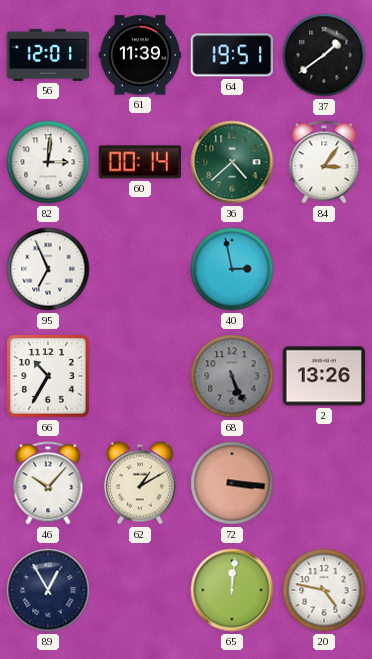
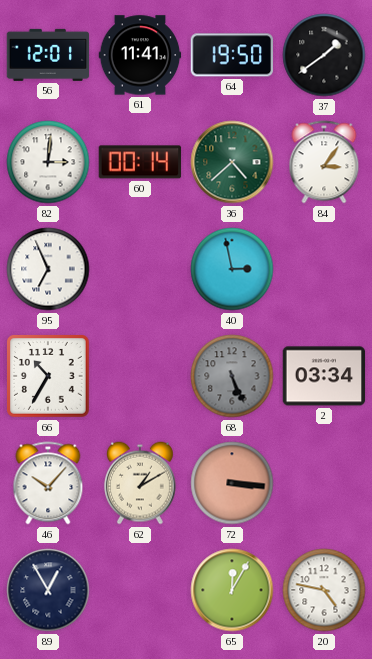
61: 11:39 -> 11:41
64: 19:51 -> 19:50
2: 13:26 -> 03:34
65: 12:01 -> 12:05
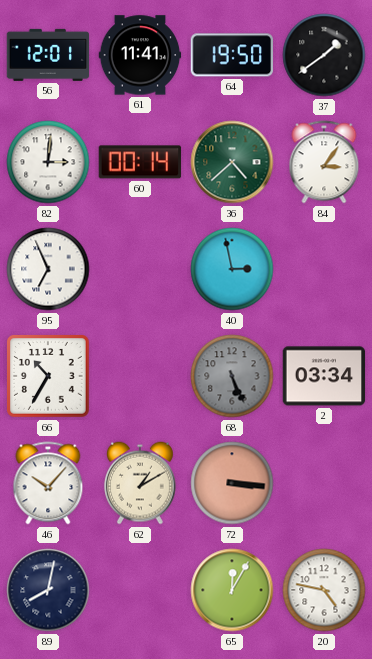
89: 12:55 -> 8:02
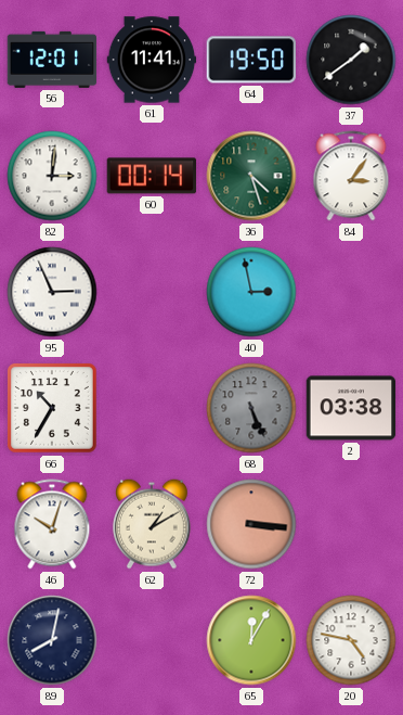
36: 4:38 -> 4:27
95: 6:56 -> 2:56
2: 03:34 -> 03:38
46: 10:07 -> 10:03
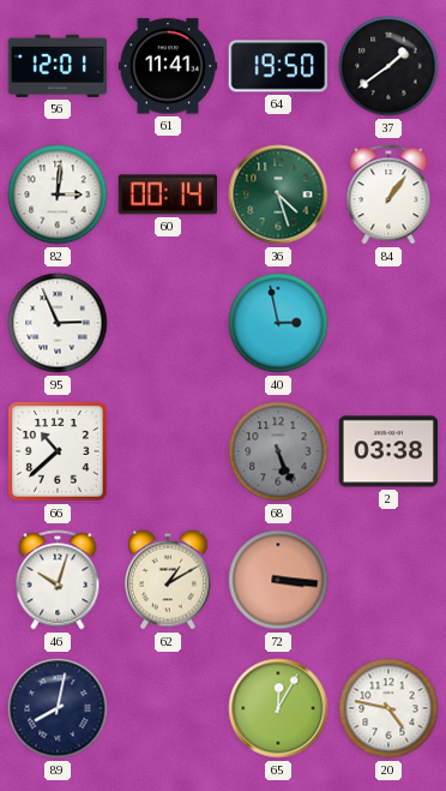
84: 3:06 -> 1:06
66: 10:35 -> 10:38
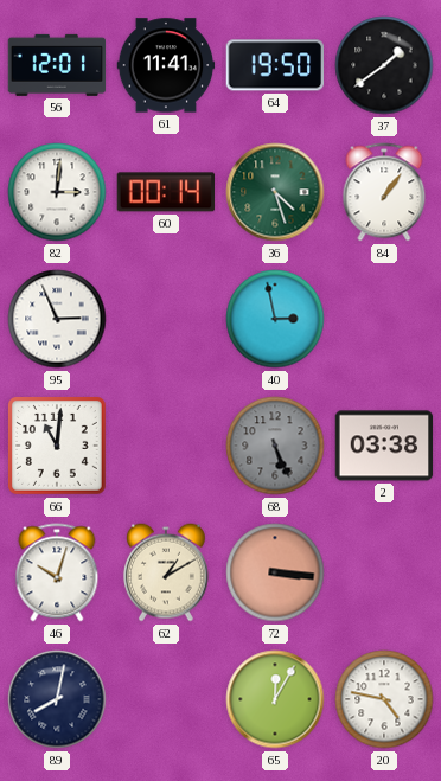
66: 10:38 -> 11:01
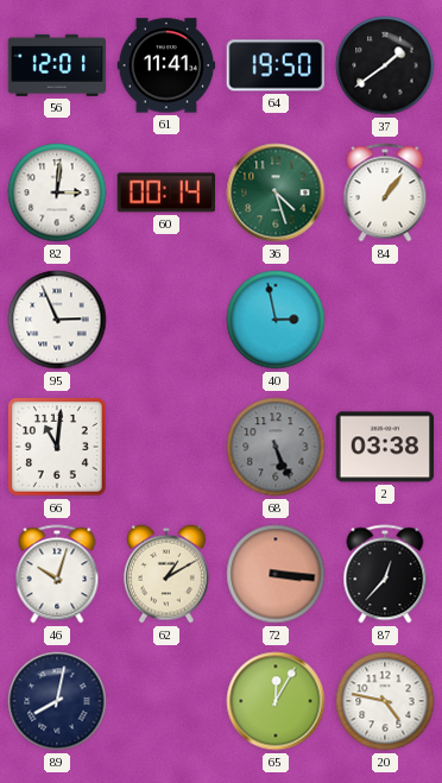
87: none -> 12:37
